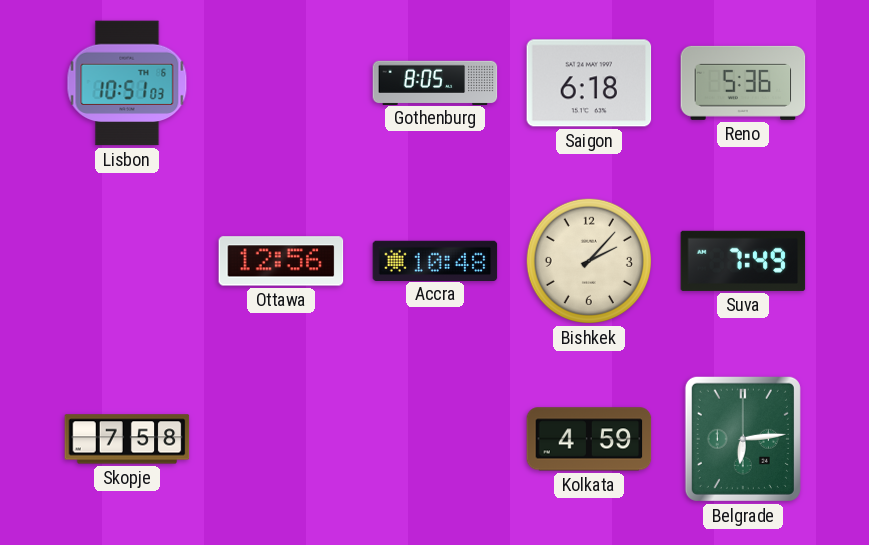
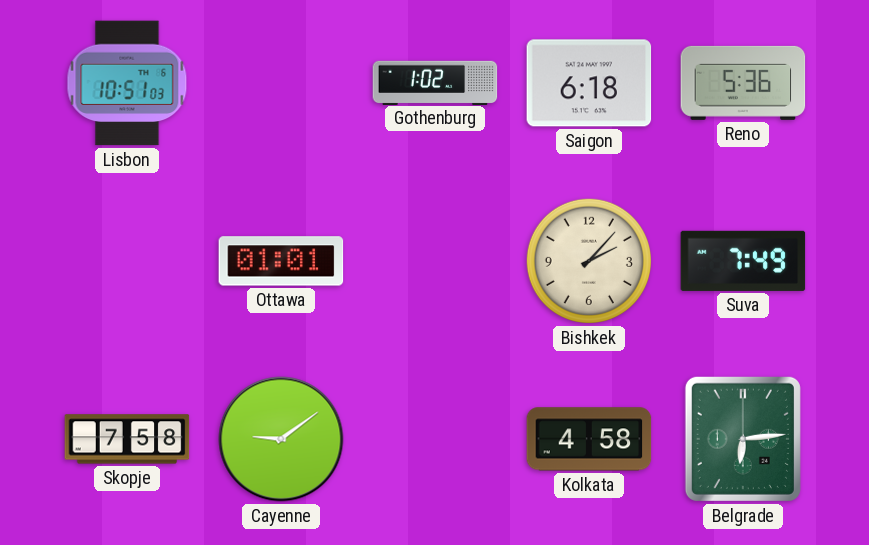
Gothenburg: 8:05 -> 1:02
Ottawa: 12:56 -> 01:01
Accra: 10:48 -> none
Cayenne: none -> 9:09
Kolkata: 4:59 -> 4:58
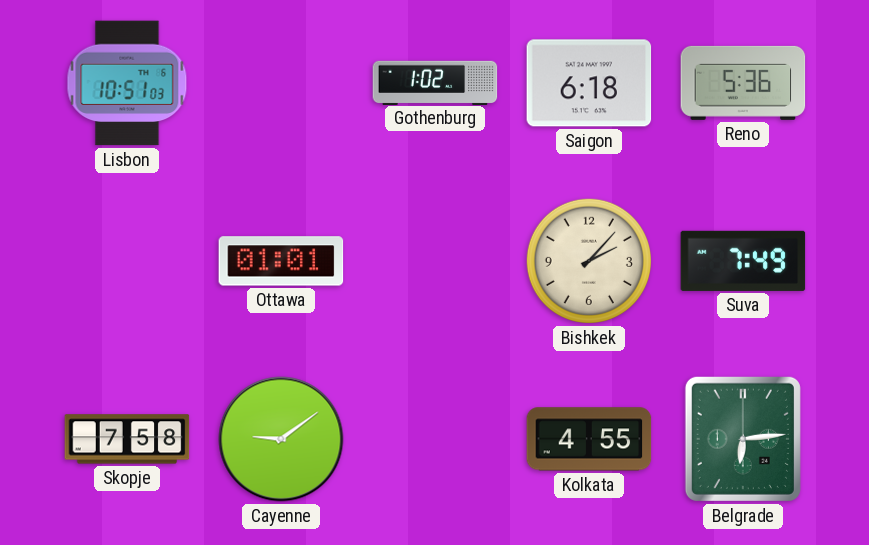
Kolkata: 4:58 -> 4:55
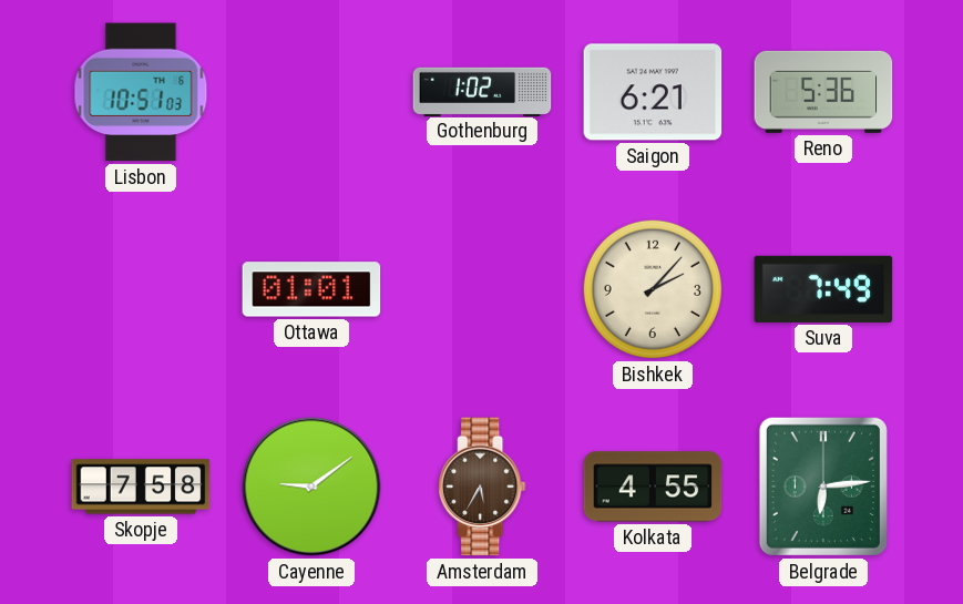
Saigon: 6:18 -> 6:21
Amsterdam: none -> 5:35
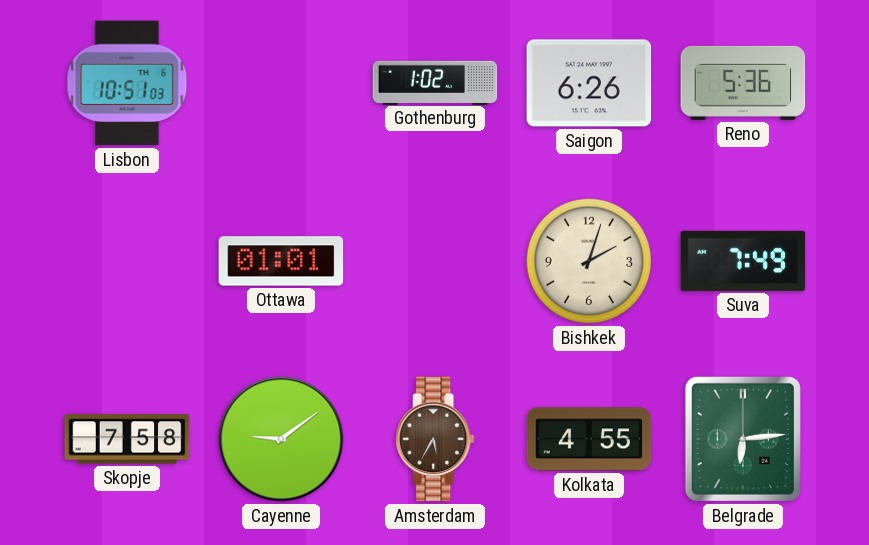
Saigon: 6:21 -> 6:26
Bishkek: 2:07 -> 2:03
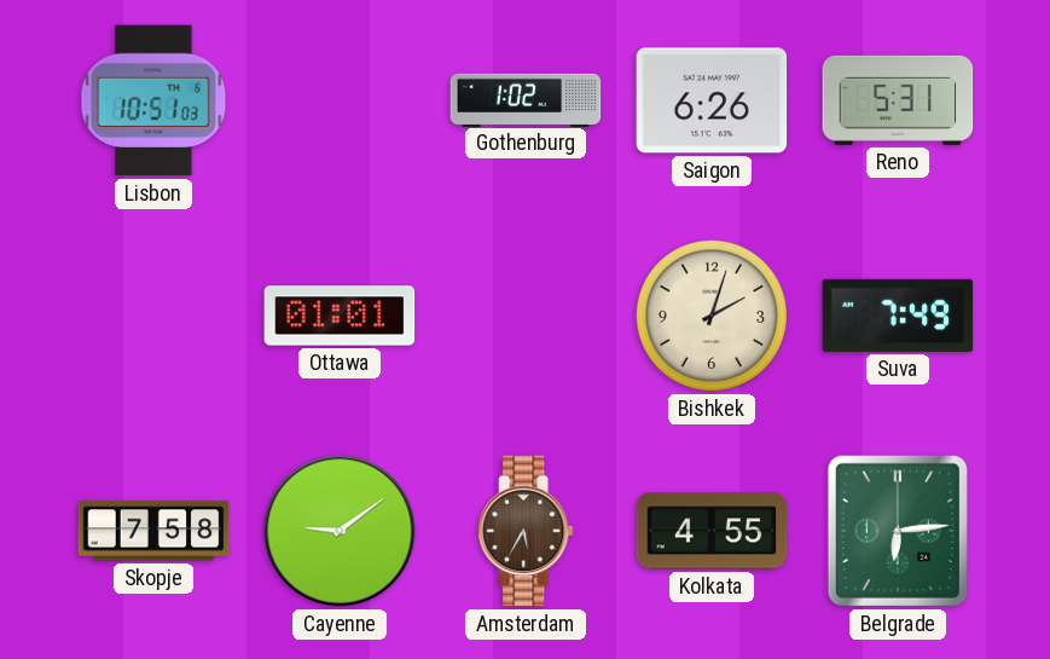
Reno: 5:36 -> 5:31
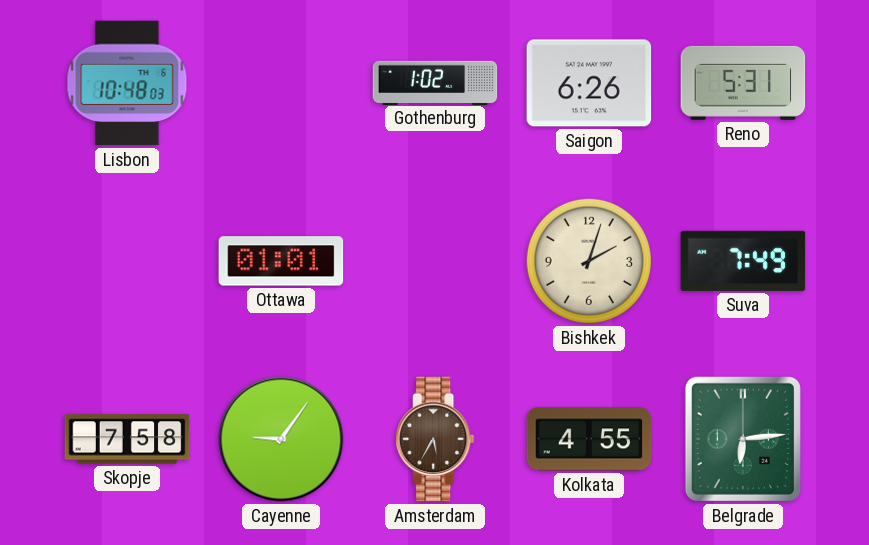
Lisbon: 10:51 -> 10:48
Cayenne: 9:09 -> 9:06
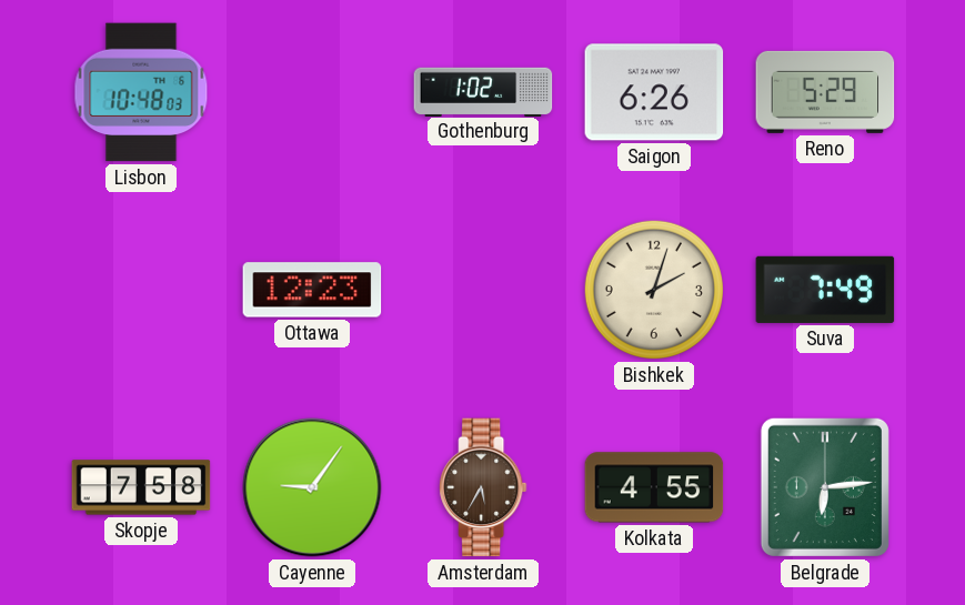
Reno: 5:31 -> 5:29
Ottawa: 01:01 -> 12:23
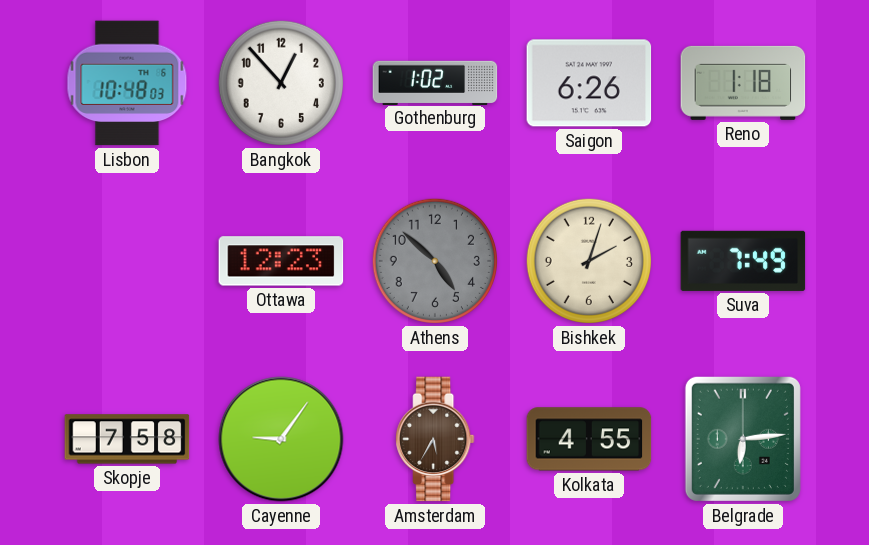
Bangkok: none -> 12:53
Reno: 5:29 -> 1:18
Athens: none -> 4:52
